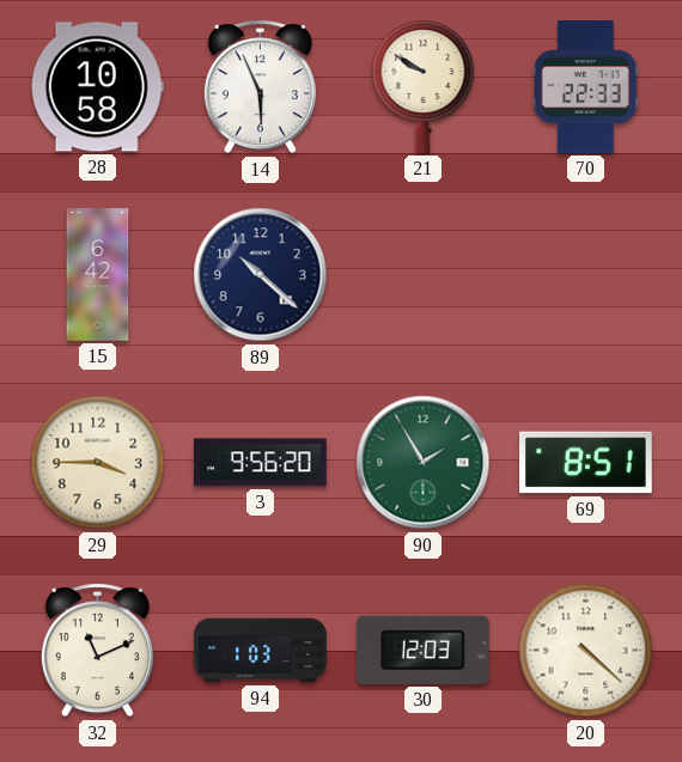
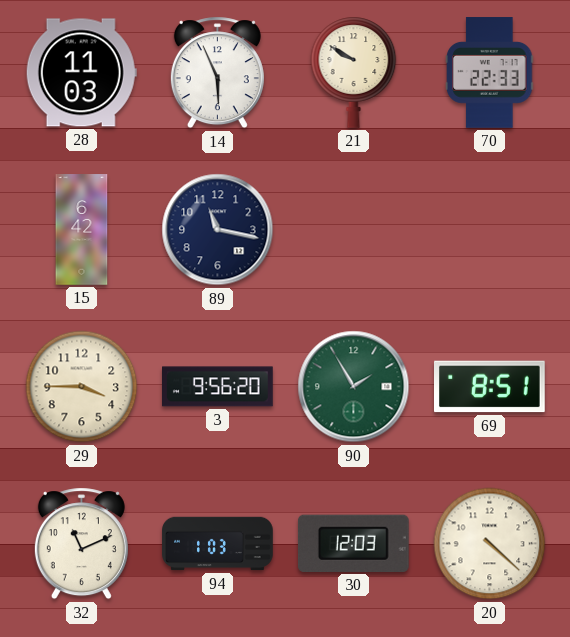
28: 10:58 -> 11:03
89: 10:22 -> 11:17
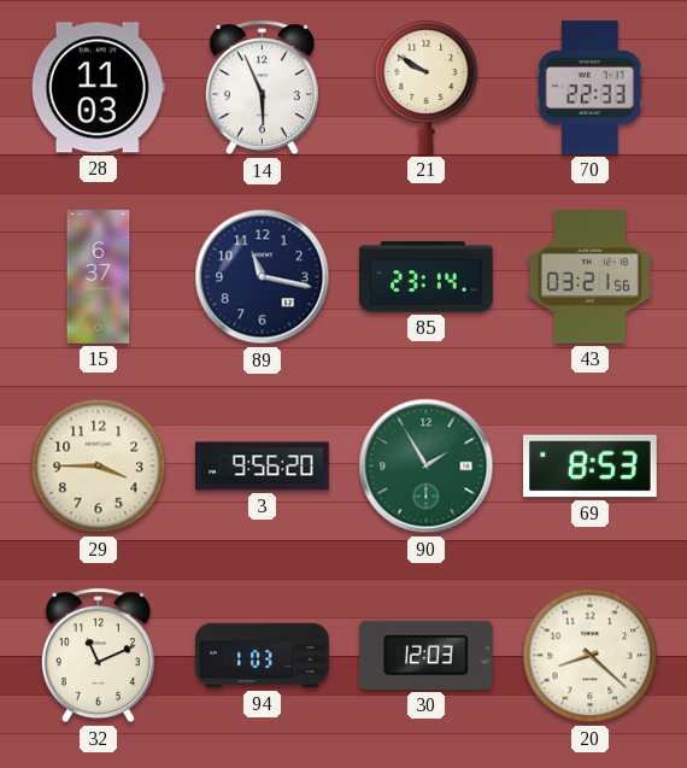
15: 6:42 -> 6:37
85: none -> 23:14
43: none -> 03:21
69: 8:51 -> 8:53
20: 4:22 -> 8:22
